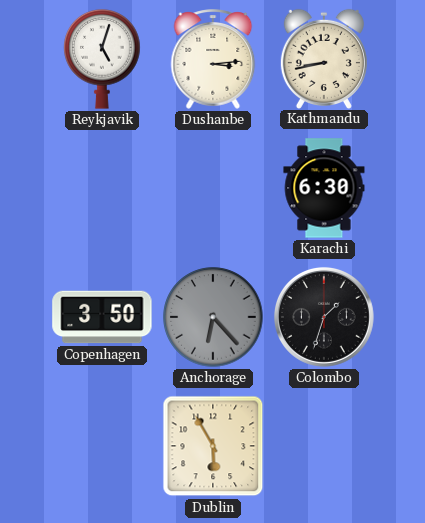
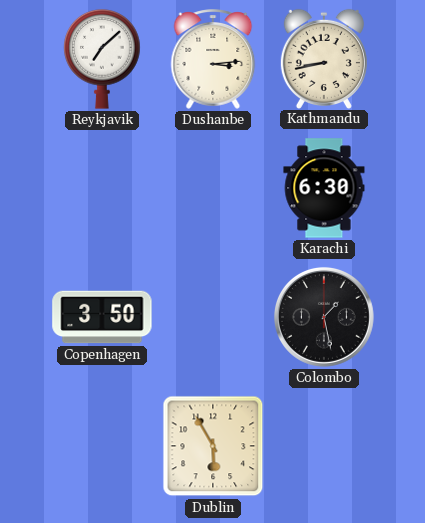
Reykjavik: 5:03 -> 7:08
Anchorage: 6:23 -> none
Colombo: 1:33 -> 1:28
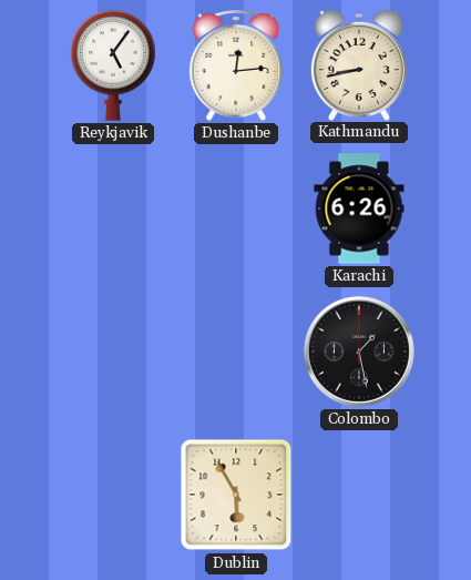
Reykjavik: 7:08 -> 5:06
Dushanbe: 3:14 -> 12:14
Karachi: 6:30 -> 6:26
Copenhagen: 3:50 -> none
